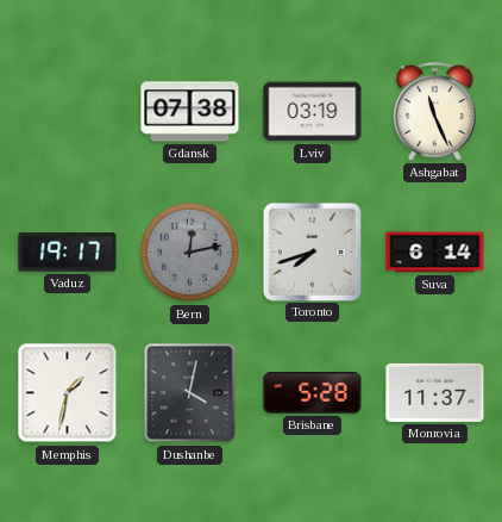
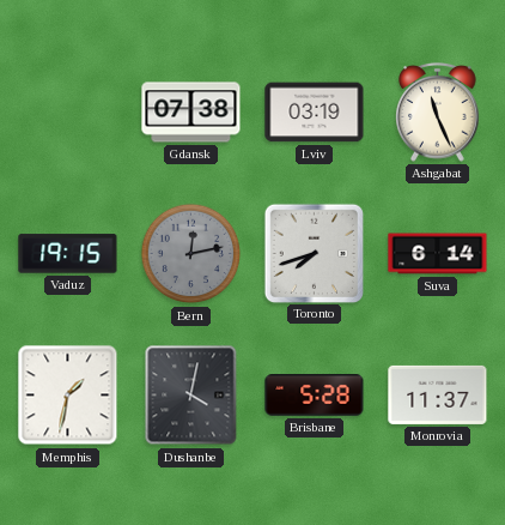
Vaduz: 19:17 -> 19:15
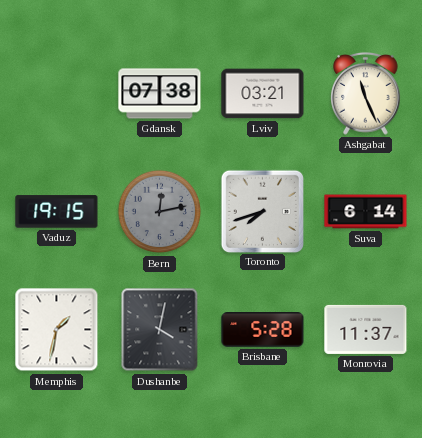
Lviv: 03:19 -> 03:21
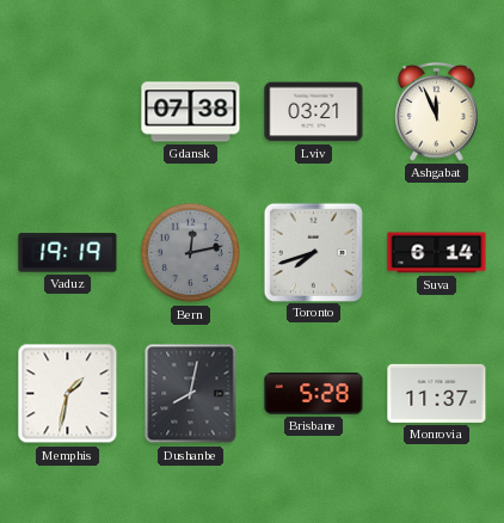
Ashgabat: 11:26 -> 11:56
Vaduz: 19:15 -> 19:19
Dushanbe: 4:02 -> 8:02
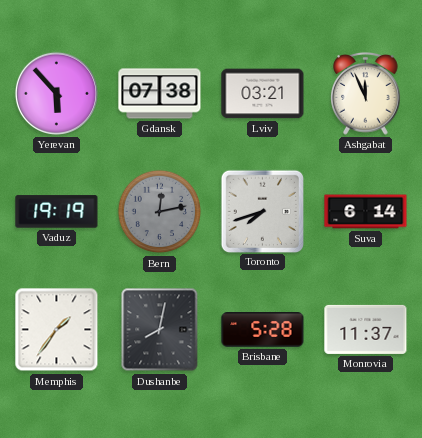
Yerevan: none -> 5:53
Memphis: 1:32 -> 1:36
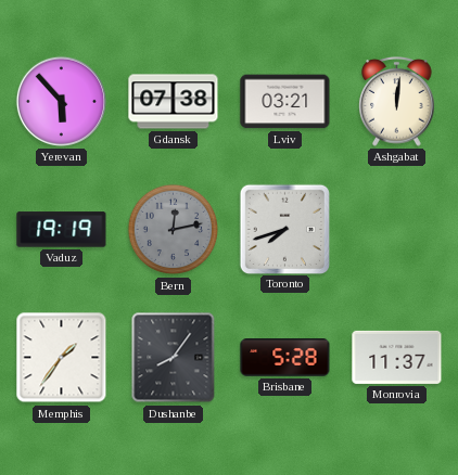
Ashgabat: 11:56 -> 12:01
Suva: 6:14 -> none
Dushanbe: 8:02 -> 8:06
